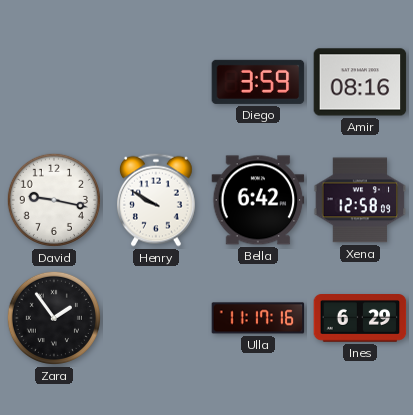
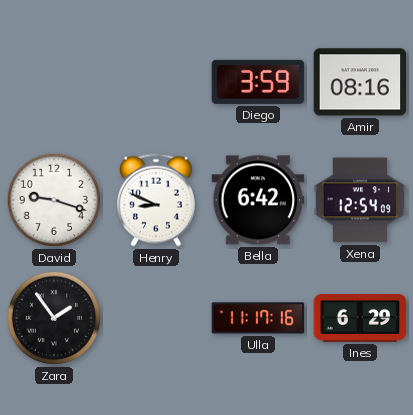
David: 9:17 -> 9:18
Henry: 9:50 -> 8:49
Xena: 12:58 -> 12:54
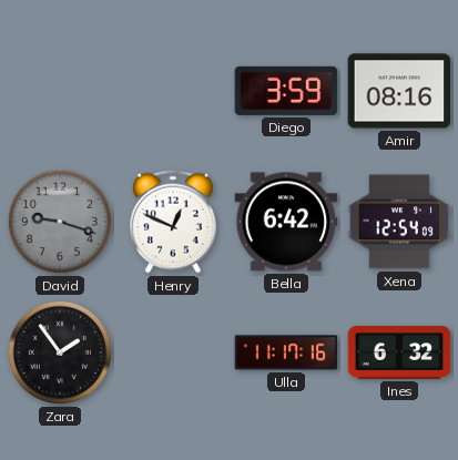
David dial: white -> grey
Henry: 8:49 -> 12:49
Ines: 6:29 -> 6:32
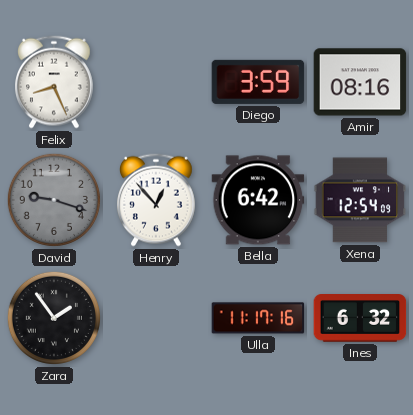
Felix: none -> 8:26
Henry: 12:49 -> 12:53
